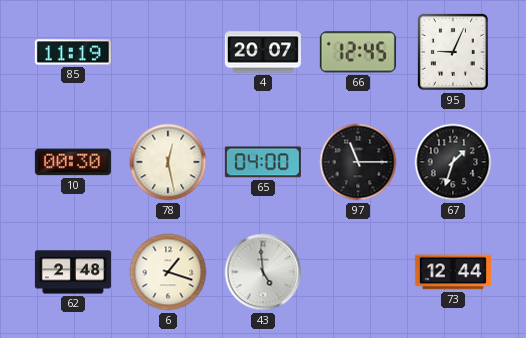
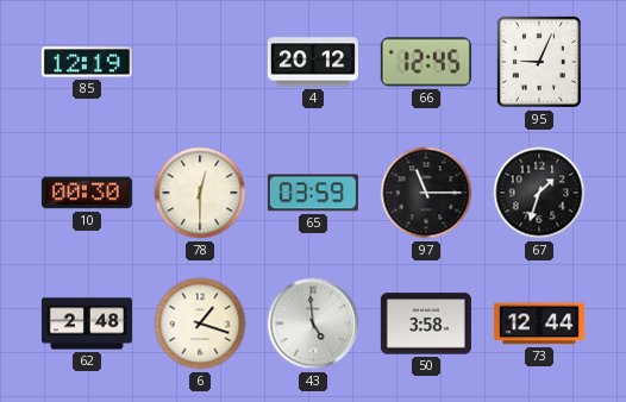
85: 11:19 -> 12:19
4: 20:07 -> 20:12
78: 12:28 -> 12:30
65: 04:00 -> 03:59
50: none -> 3:58
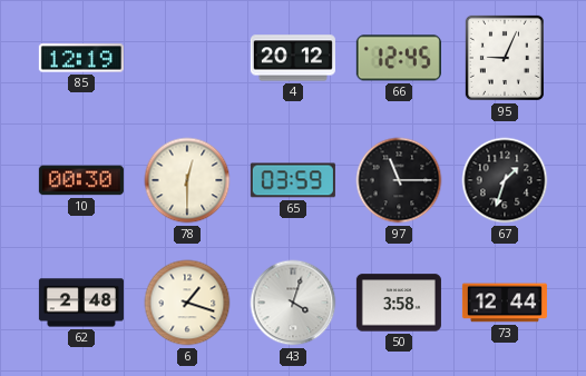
43: 4:59 -> 4:03
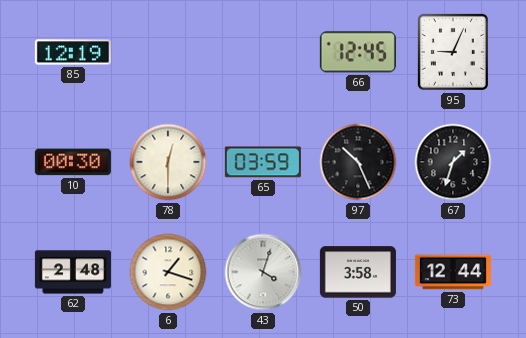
4: 20:12 -> none
97: 11:15 -> 10:26
